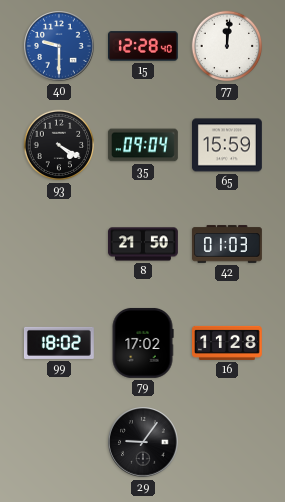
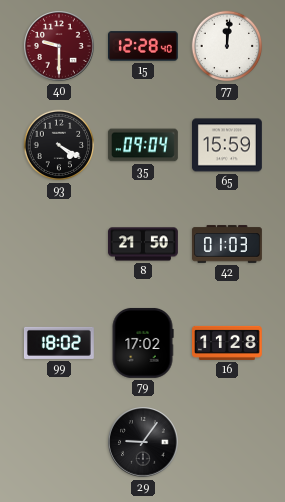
40 dial: blue -> burgundy
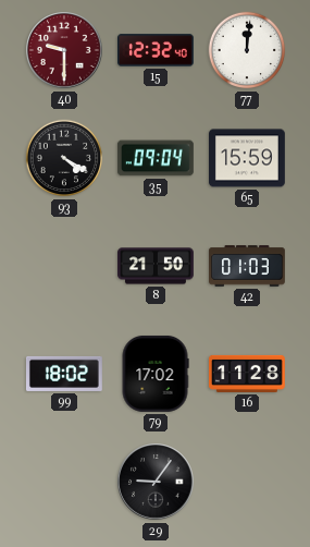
15: 12:28 -> 12:32
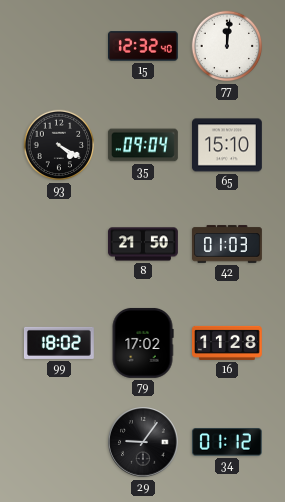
40: 9:30 -> none
65: 15:59 -> 15:10
34: none -> 01:12
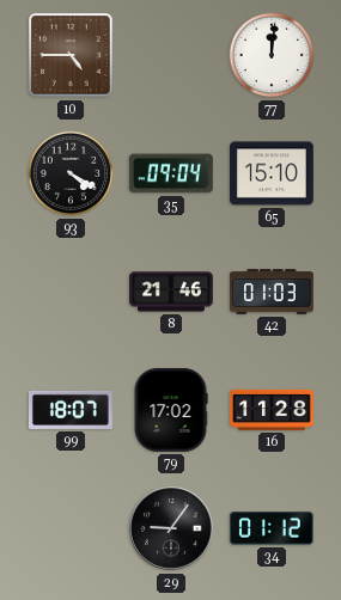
10: none -> 4:45
15: 12:32 -> none
8: 21:50 -> 21:46
99: 18:02 -> 18:07
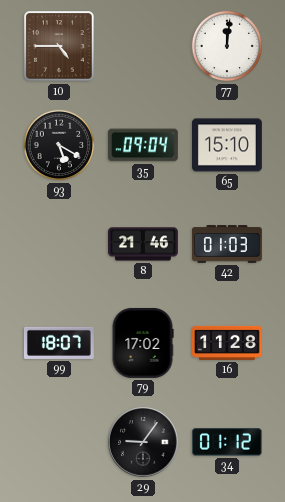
93: 4:20 -> 5:20
